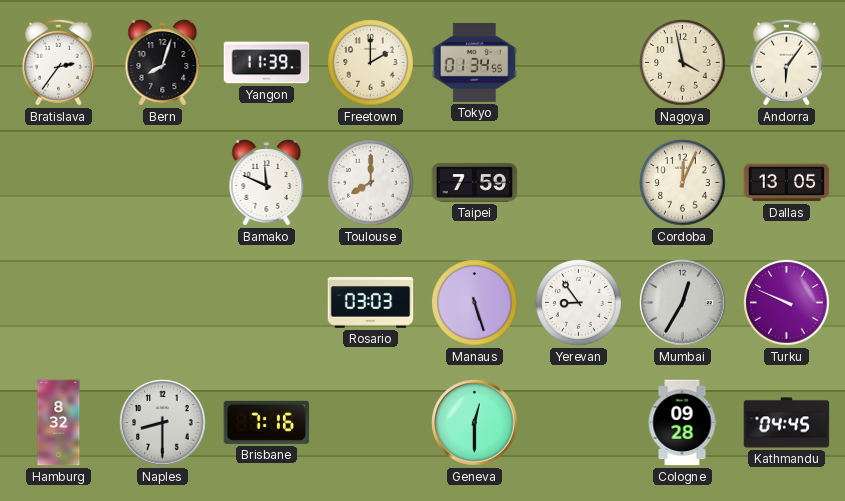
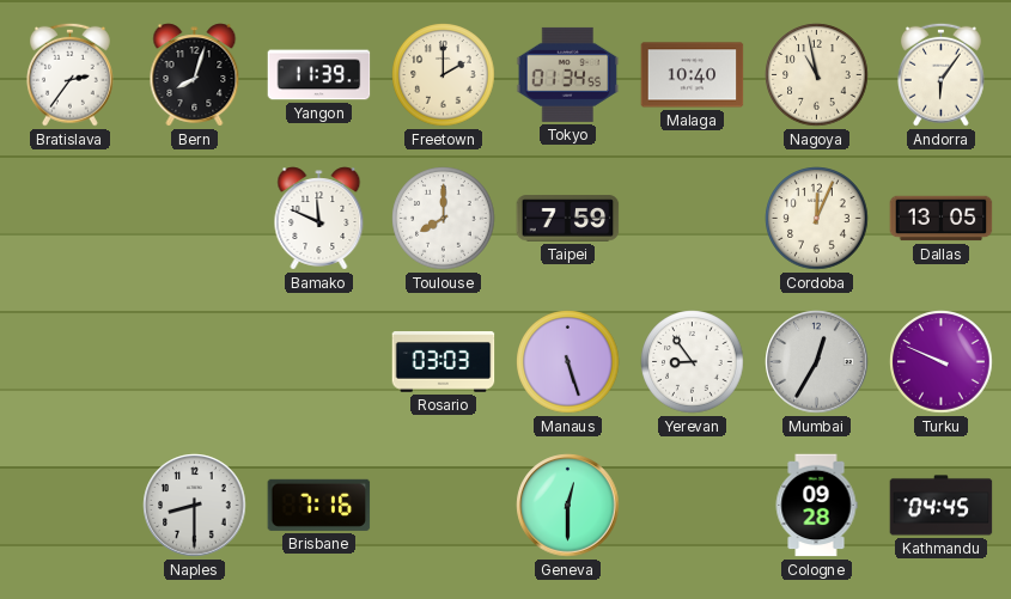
Malaga: none -> 10:40
Nagoya: 3:58 -> 10:58
Hamburg: 8:32 -> none
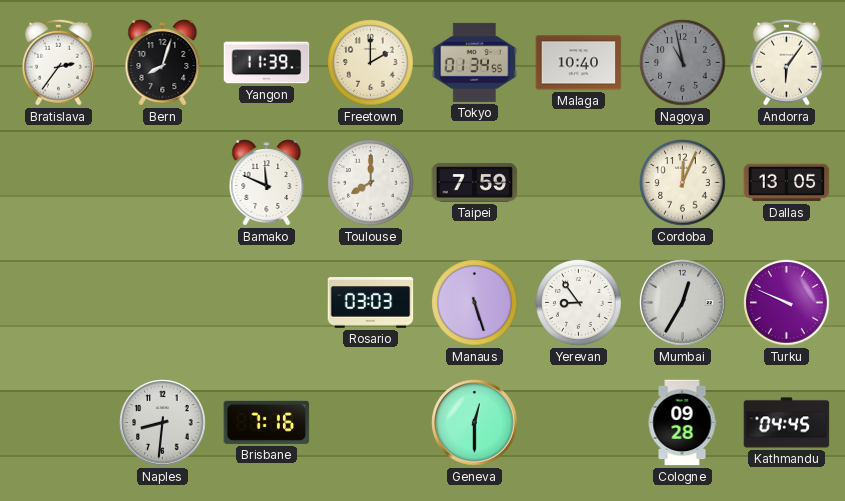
Nagoya dial: cream -> grey
Naples: 8:30 -> 8:31
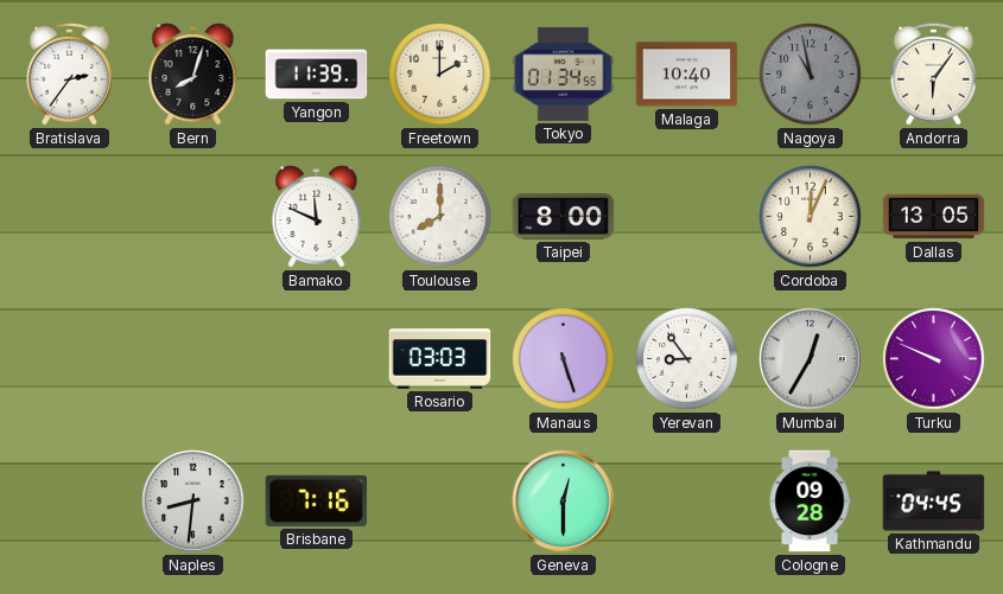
Taipei: 7:59 -> 8:00
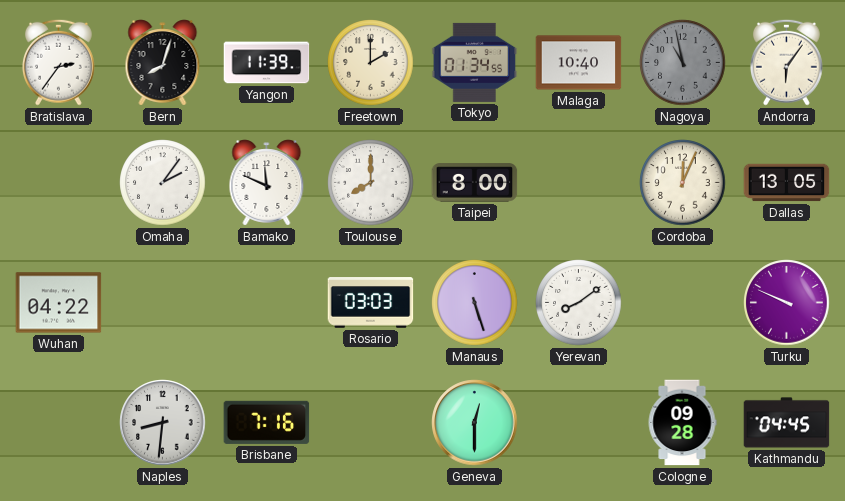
Omaha: none -> 2:06
Wuhan: none -> 04:22
Yerevan: 8:54 -> 8:09
Mumbai: 12:35 -> none
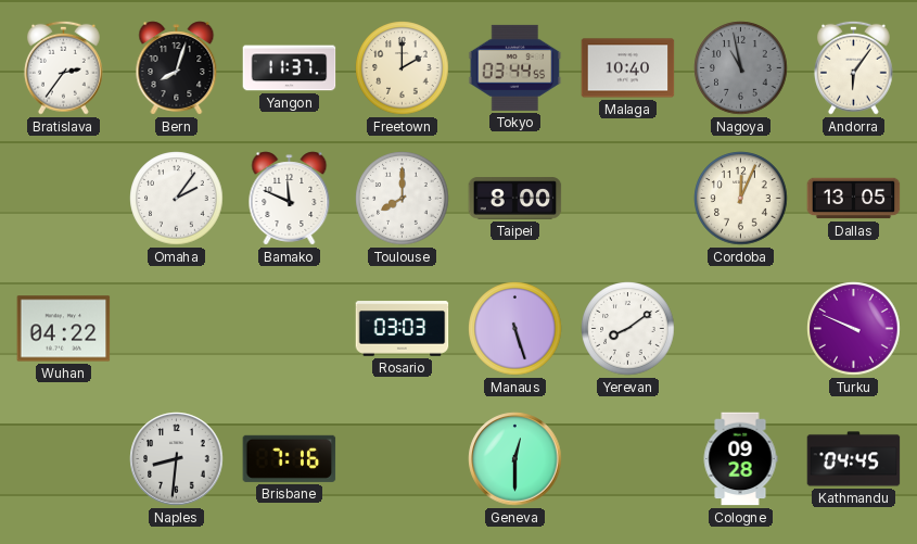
Yangon: 11:39 -> 11:37
Tokyo: 01:34 -> 03:44
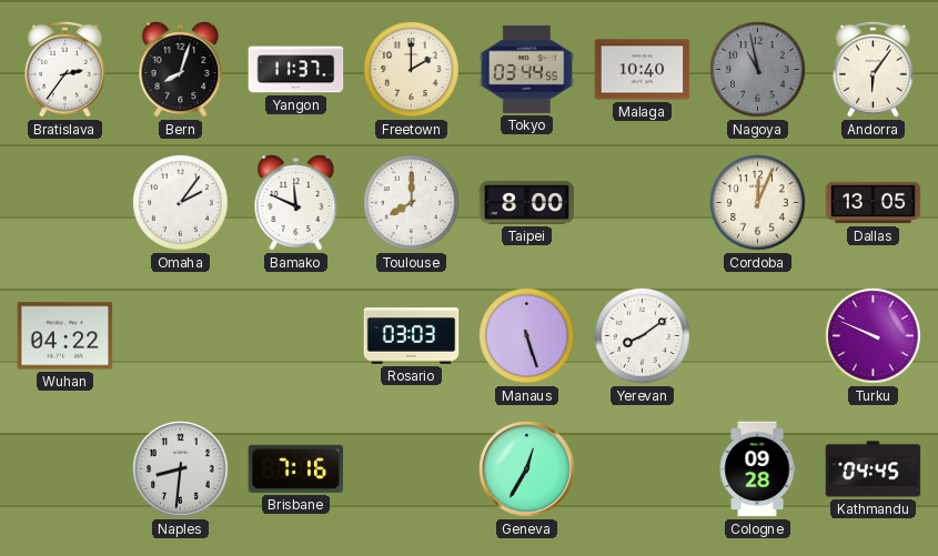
Geneva: 12:30 -> 12:35
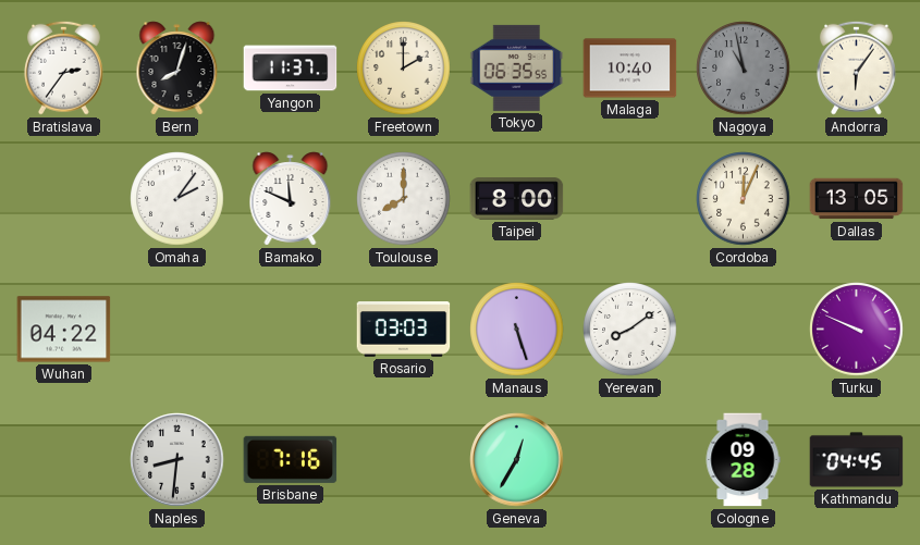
Tokyo: 03:44 -> 06:35
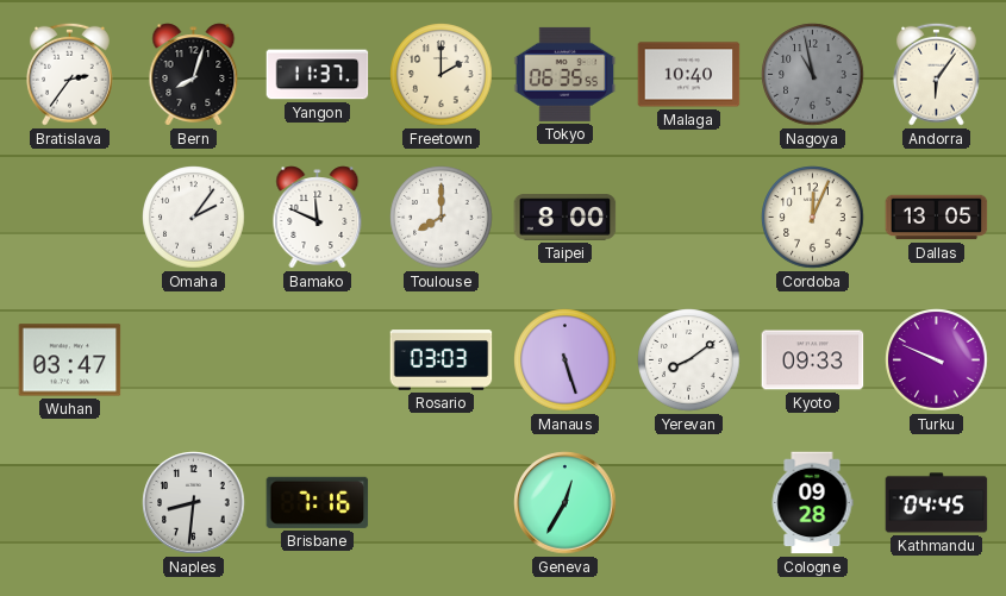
Wuhan: 04:22 -> 03:47
Kyoto: none -> 09:33
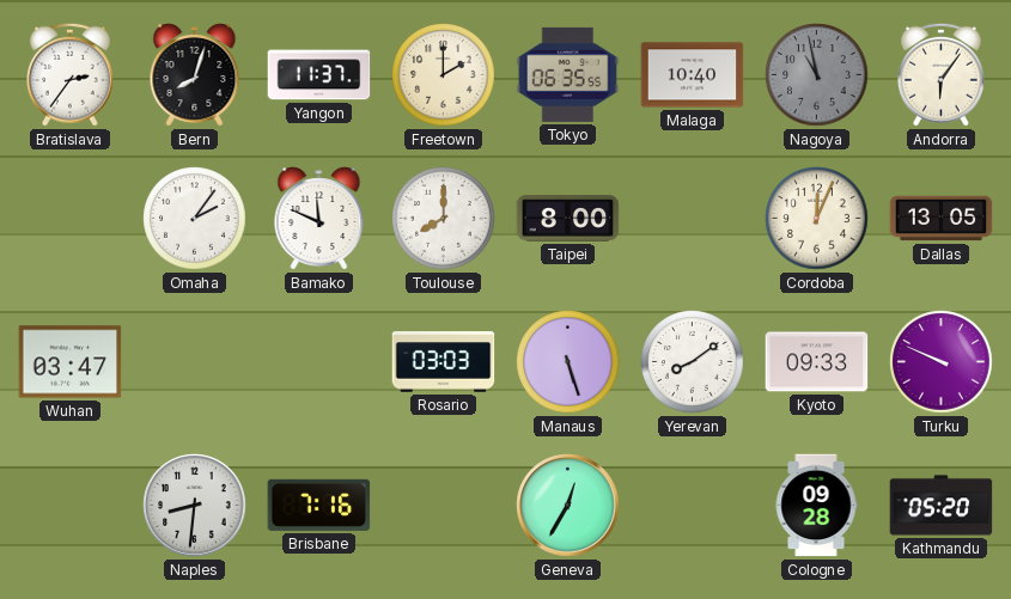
Kathmandu: 04:45 -> 05:20
